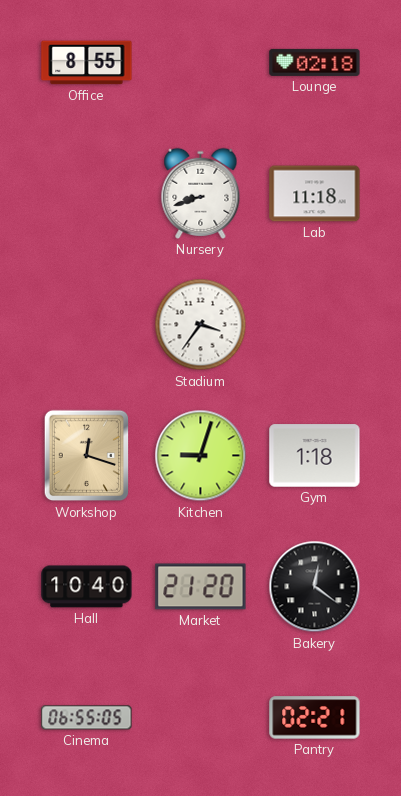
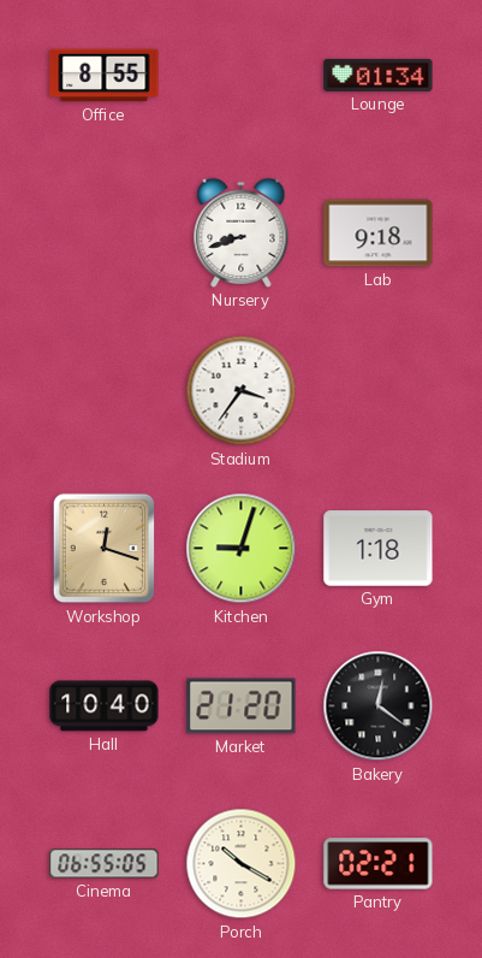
Lounge: 02:18 -> 01:34
Lab: 11:18 -> 9:18
Porch: none -> 10:20
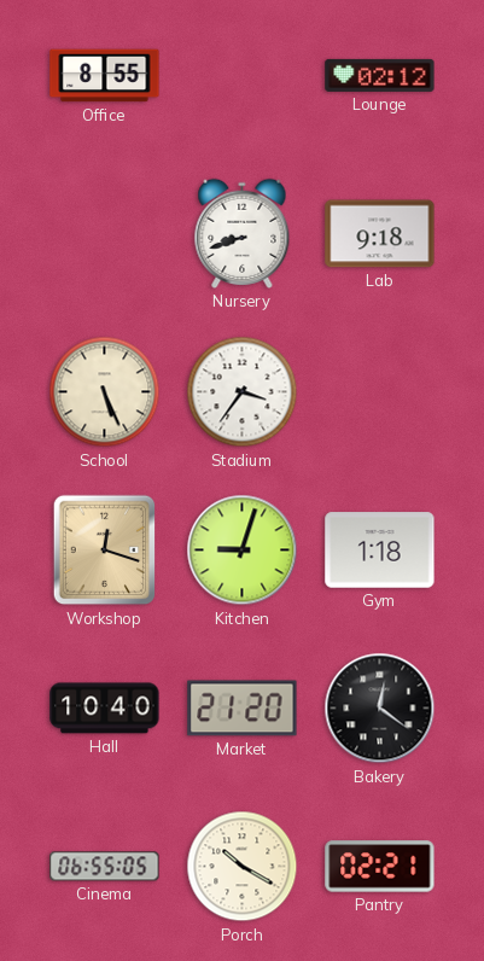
Lounge: 01:34 -> 02:12
School: none -> 5:26
